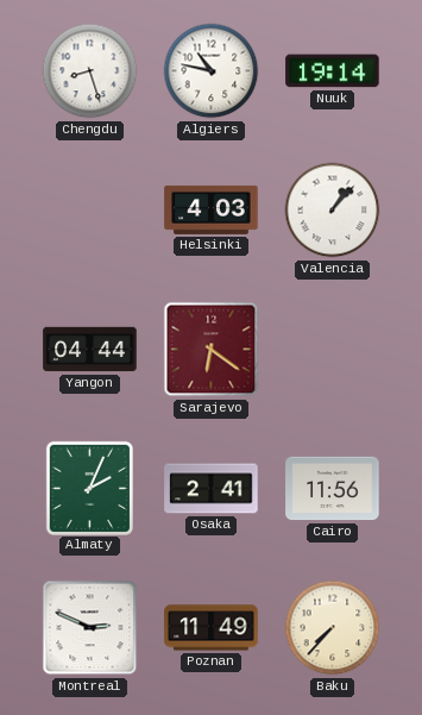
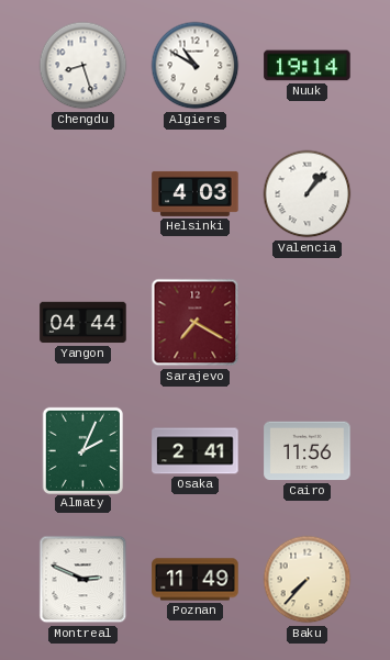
Algiers: 10:47 -> 10:50
Sarajevo: 6:21 -> 7:20
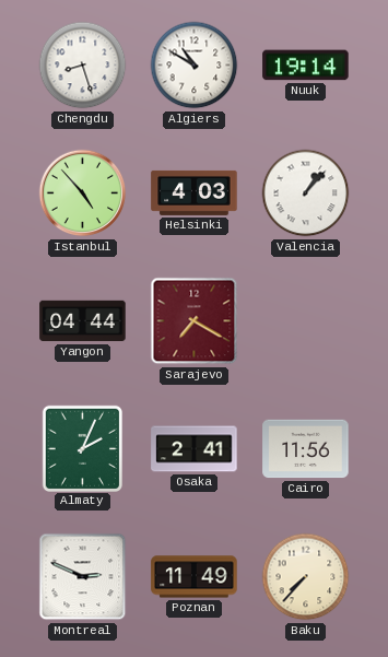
Istanbul: none -> 4:53
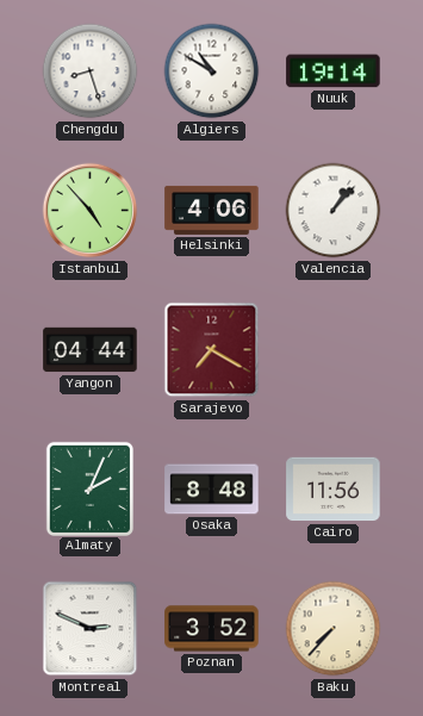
Helsinki: 4:03 -> 4:06
Osaka: 2:41 -> 8:48
Poznan: 11:49 -> 3:52
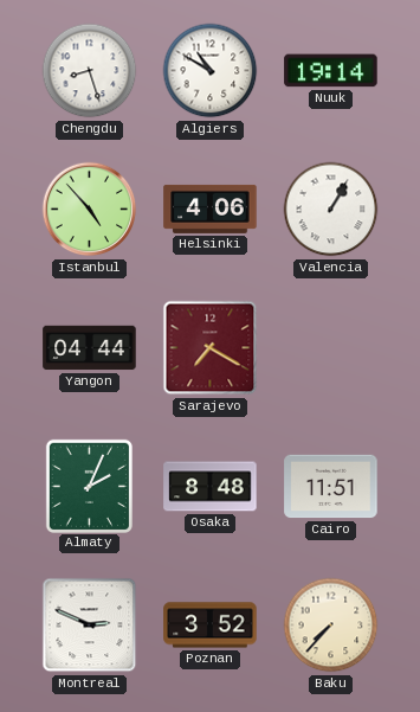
Valencia: 1:07 -> 1:05
Cairo: 11:56 -> 11:51
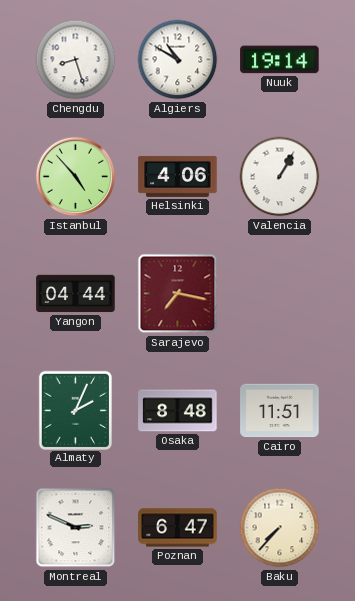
Sarajevo: 7:20 -> 7:17
Poznan: 3:52 -> 6:47
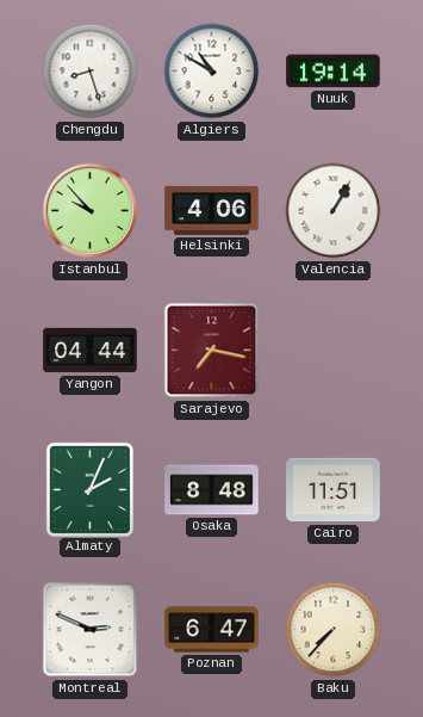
Istanbul: 4:53 -> 9:53
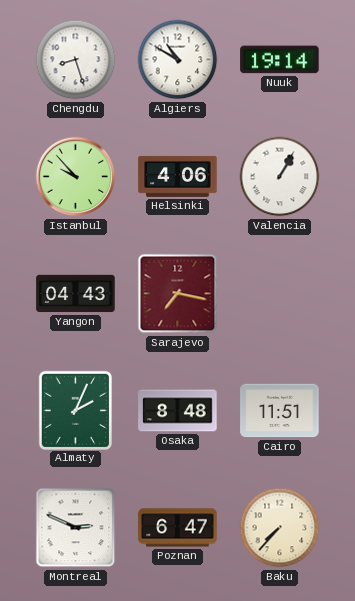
Yangon: 04:44 -> 04:43
